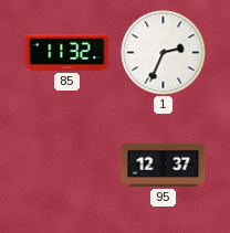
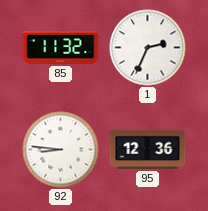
92: none -> 8:46
95: 12:37 -> 12:36
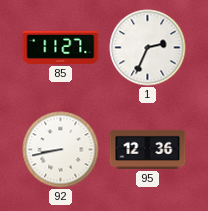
85: 11:32 -> 11:27
92: 8:46 -> 8:43
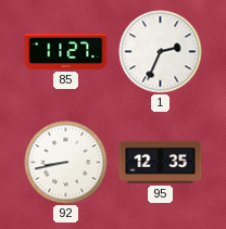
95: 12:36 -> 12:35
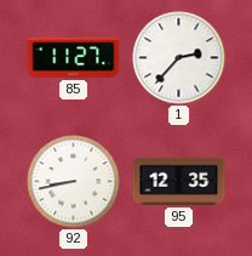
1: 2:34 -> 2:37
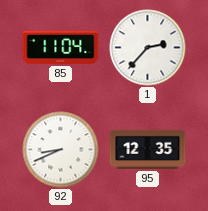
85: 11:27 -> 11:04
92: 8:43 -> 8:41
